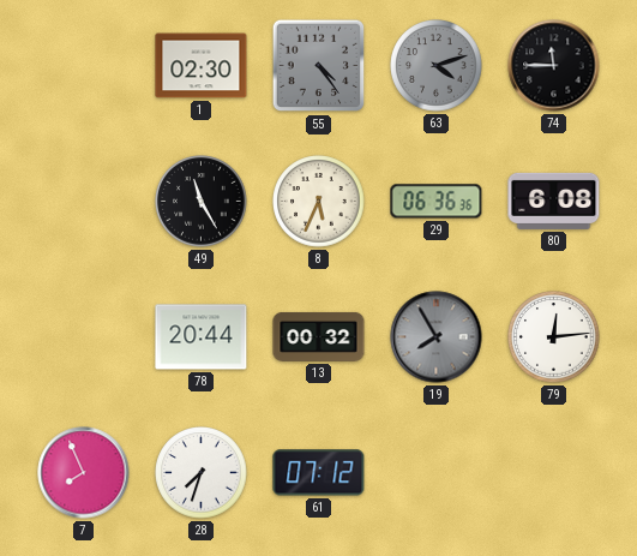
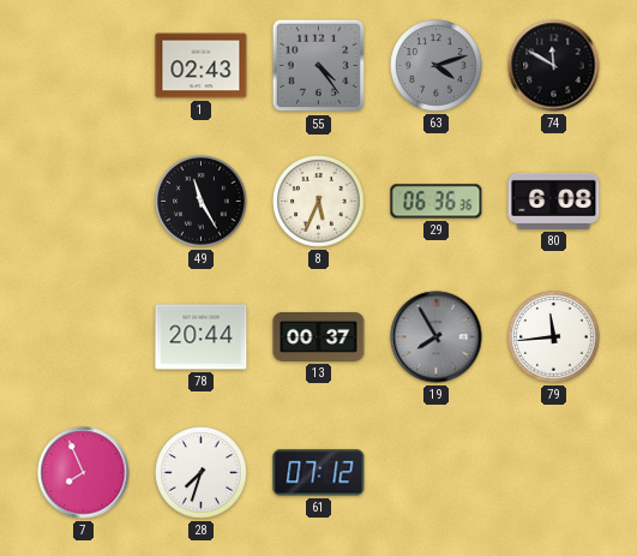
1: 02:30 -> 02:43
74: 11:45 -> 11:50
13: 00:32 -> 00:37
79: 12:14 -> 11:44
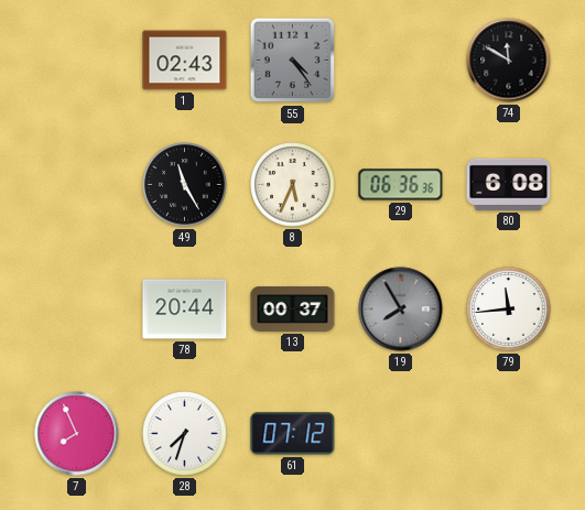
63: 4:12 -> none
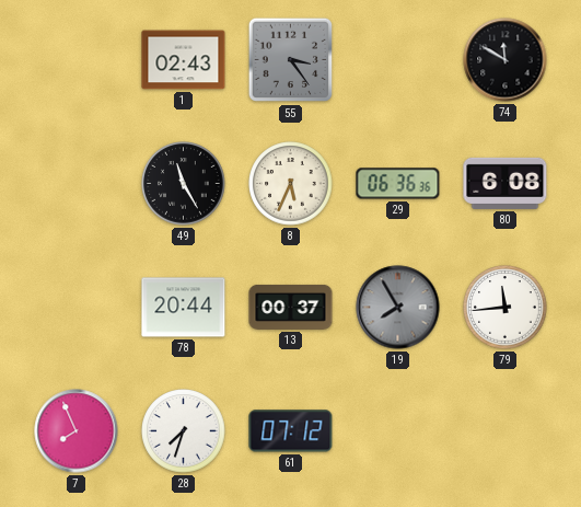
55: 4:24 -> 3:24
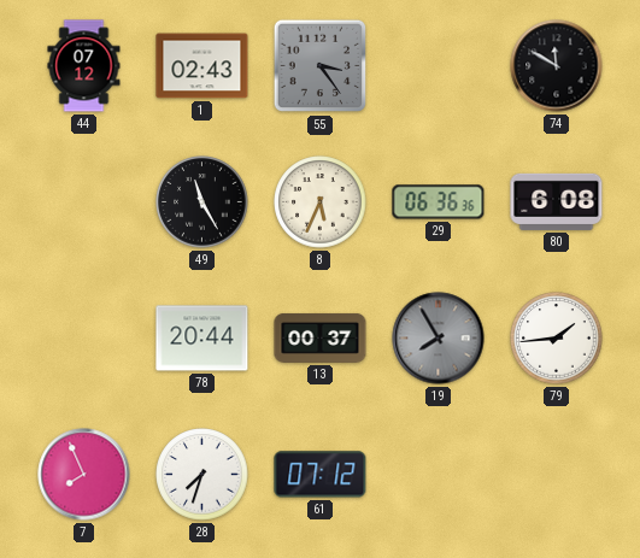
44: none -> 07:12
79: 11:44 -> 1:44
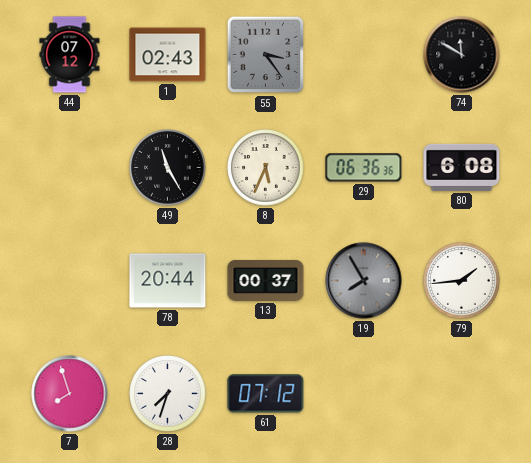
7: 7:56 -> 7:57
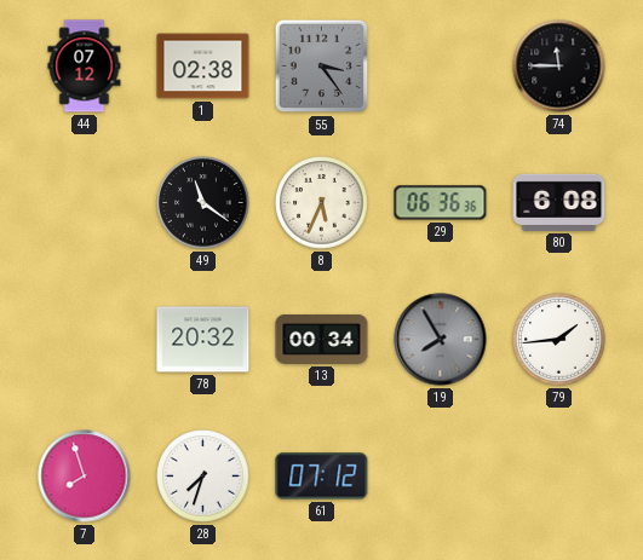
1: 02:43 -> 02:38
74: 11:50 -> 11:45
49: 11:25 -> 11:21
78: 20:44 -> 20:32
13: 00:37 -> 00:34
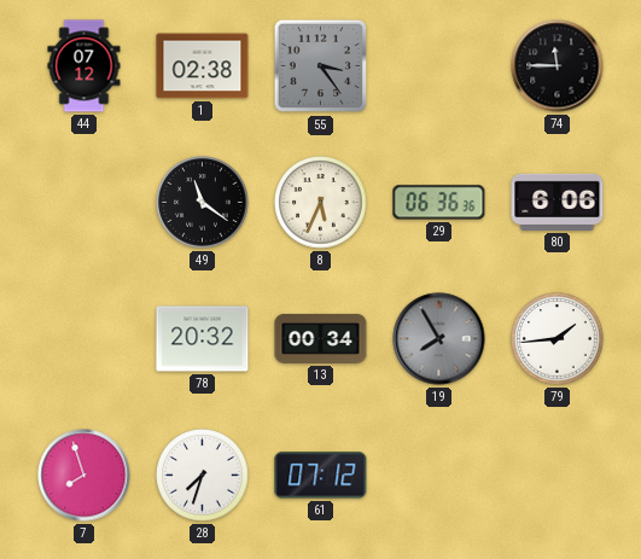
80: 6:08 -> 6:06
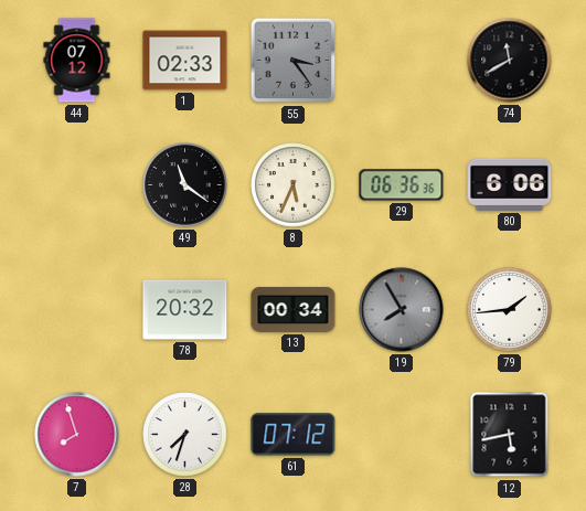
1: 02:38 -> 02:33
74: 11:45 -> 11:40
12: none -> 5:43
